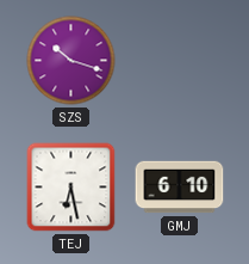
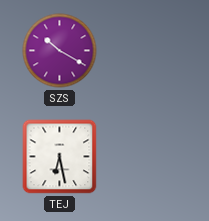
SZS: 10:18 -> 10:20
GMJ: 6:10 -> none
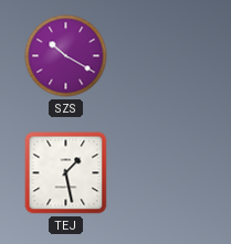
TEJ: 6:28 -> 1:28
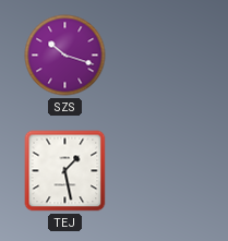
SZS: 10:20 -> 10:18
